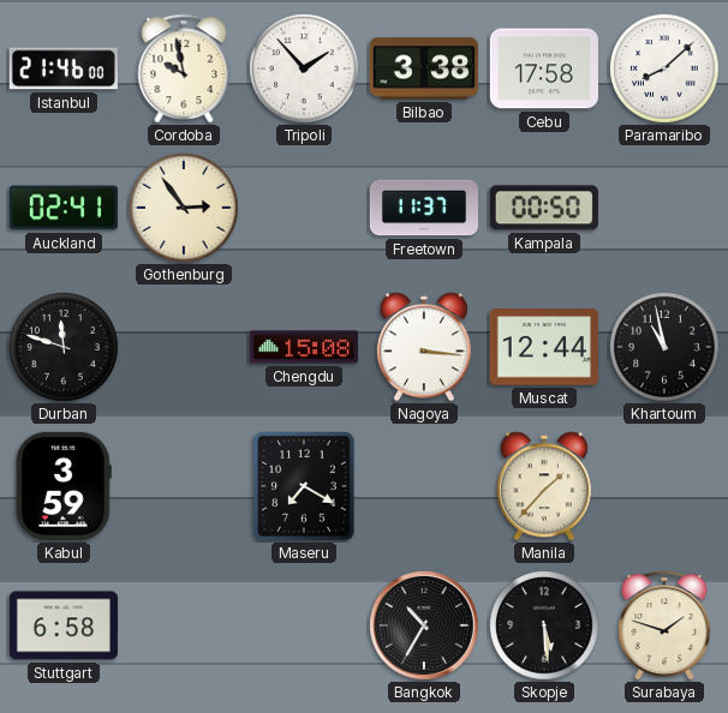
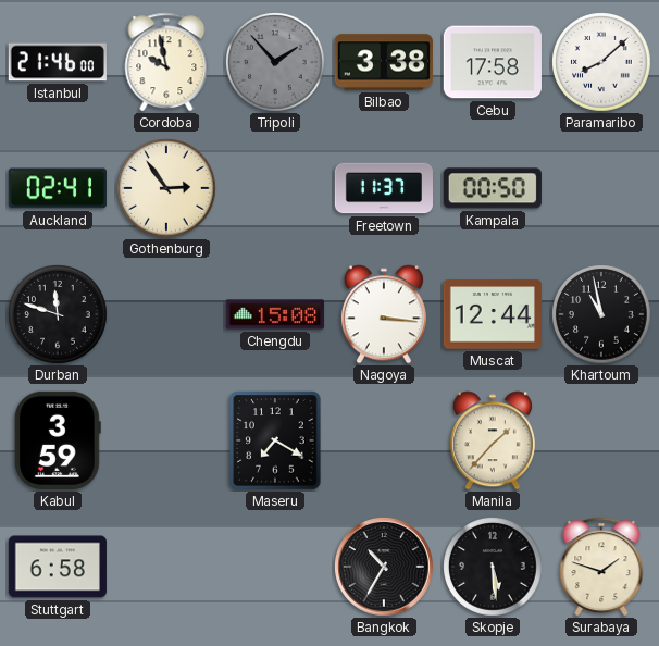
Tripoli dial: white -> grey
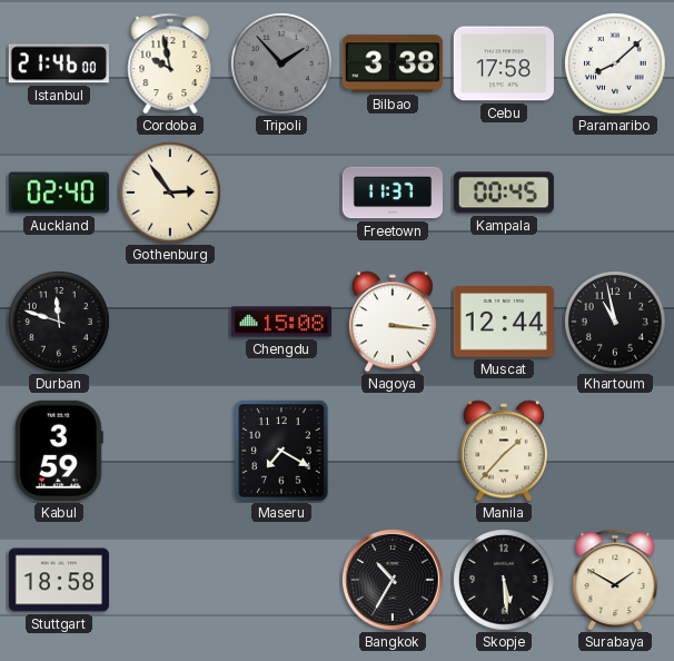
Auckland: 02:41 -> 02:40
Kampala: 00:50 -> 00:45
Stuttgart: 6:58 -> 18:58
Surabaya: 1:48 -> 1:50
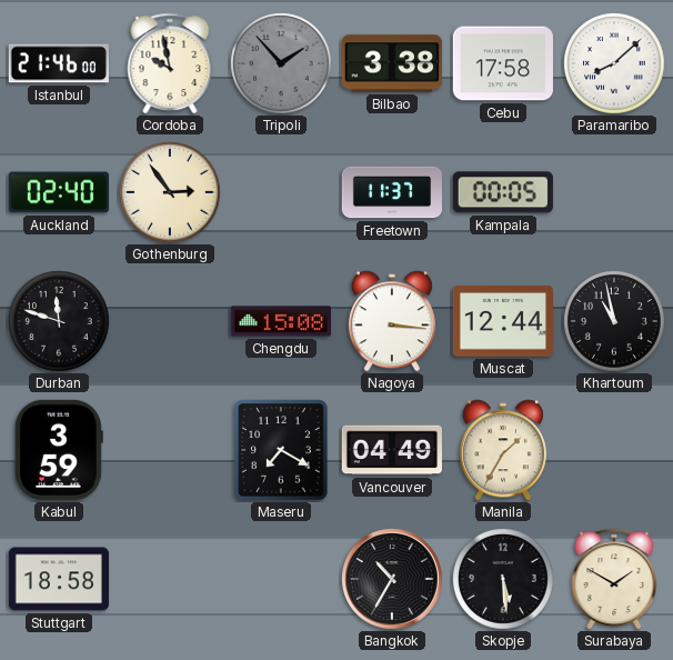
Kampala: 00:45 -> 00:05
Vancouver: none -> 04:49
Manila: 1:37 -> 1:35
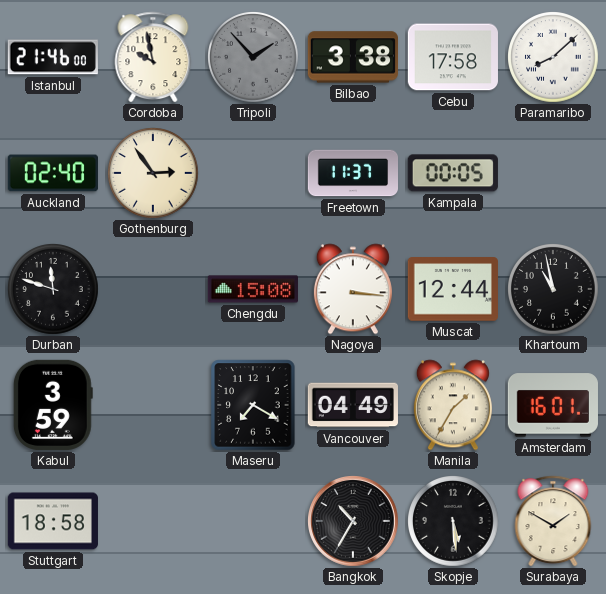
Amsterdam: none -> 16:01
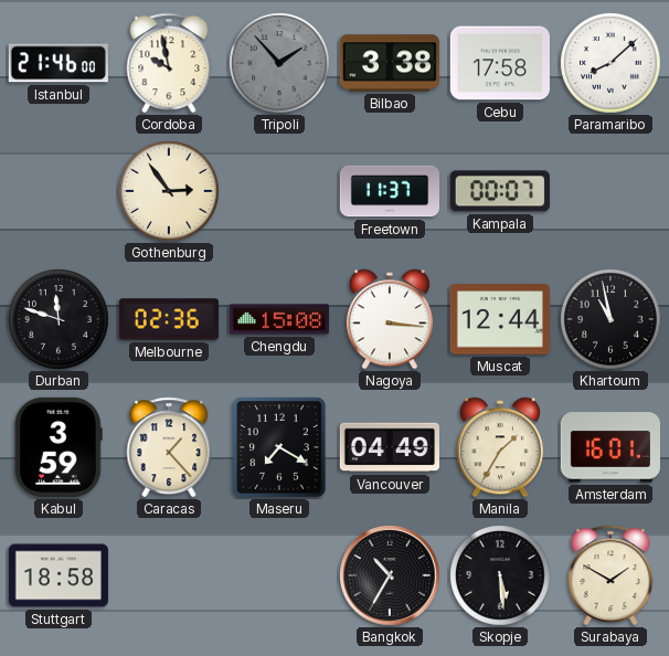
Auckland: 02:40 -> none
Kampala: 00:05 -> 00:07
Melbourne: none -> 02:36
Caracas: none -> 1:23
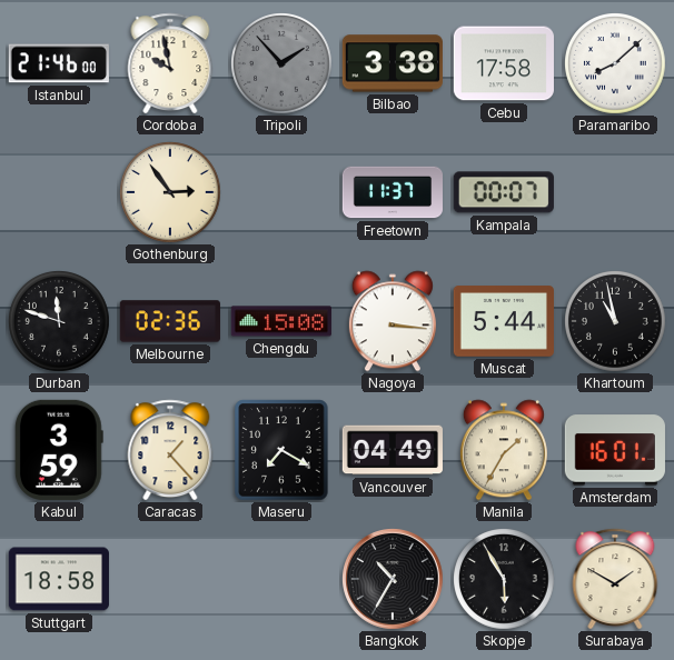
Muscat: 12:44 -> 5:44
Skopje: 5:29 -> 5:55
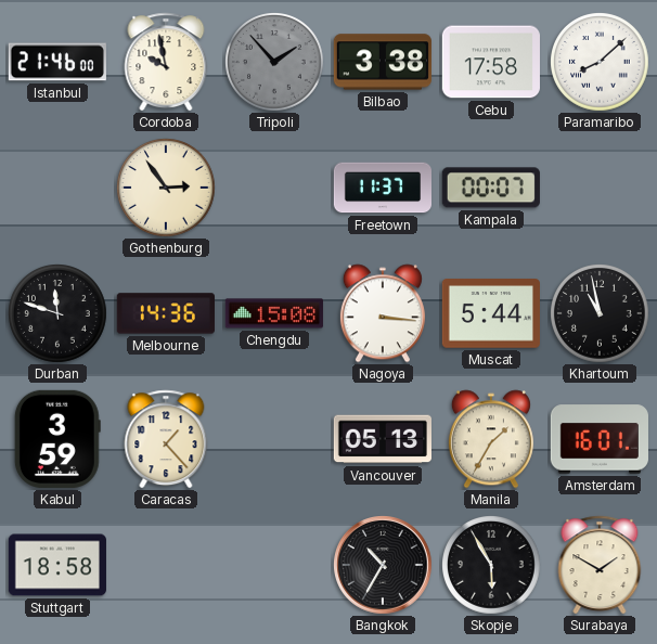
Melbourne: 02:36 -> 14:36
Maseru: 7:20 -> none
Vancouver: 04:49 -> 05:13
